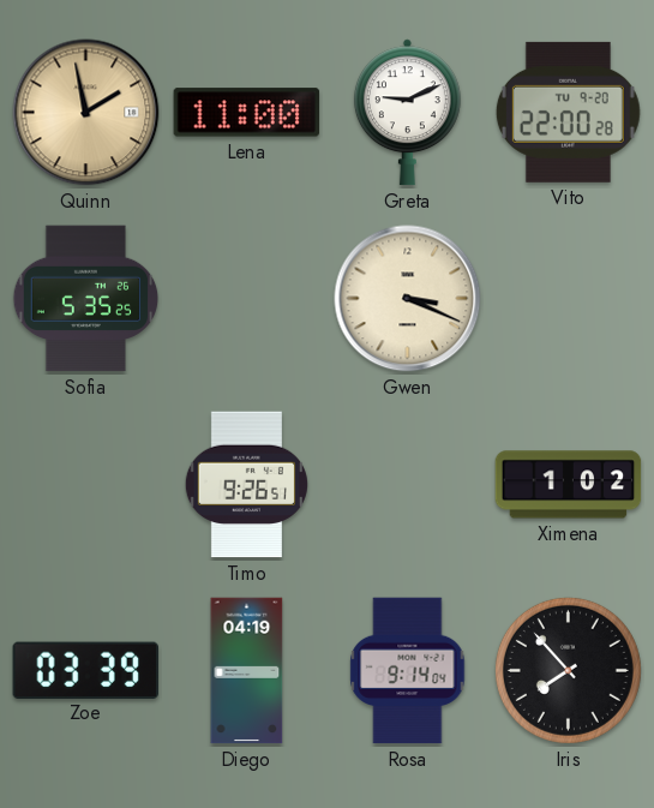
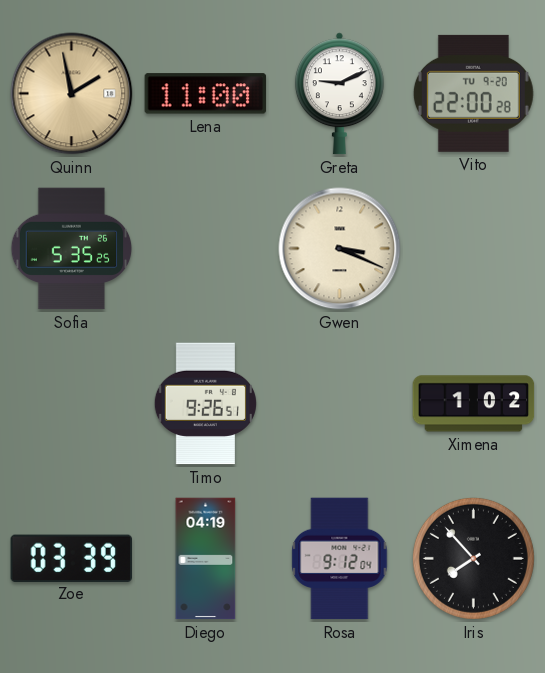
Rosa: 9:14 -> 9:12
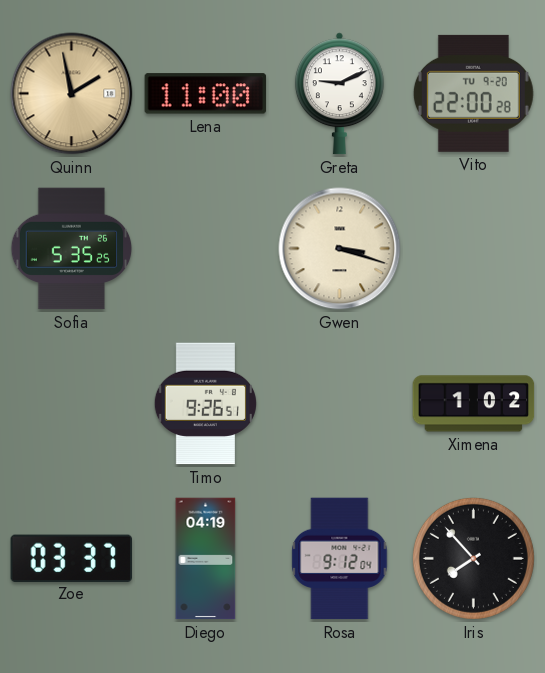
Gwen: 3:19 -> 3:18
Zoe: 03:39 -> 03:37
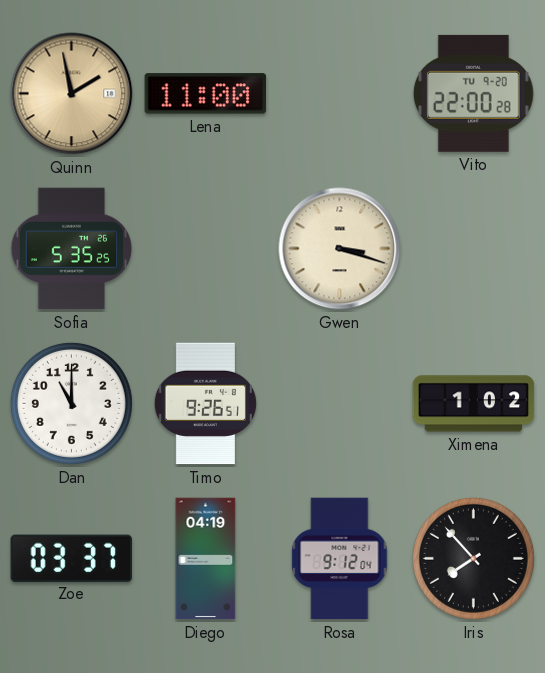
Greta: 9:11 -> none
Dan: none -> 11:00
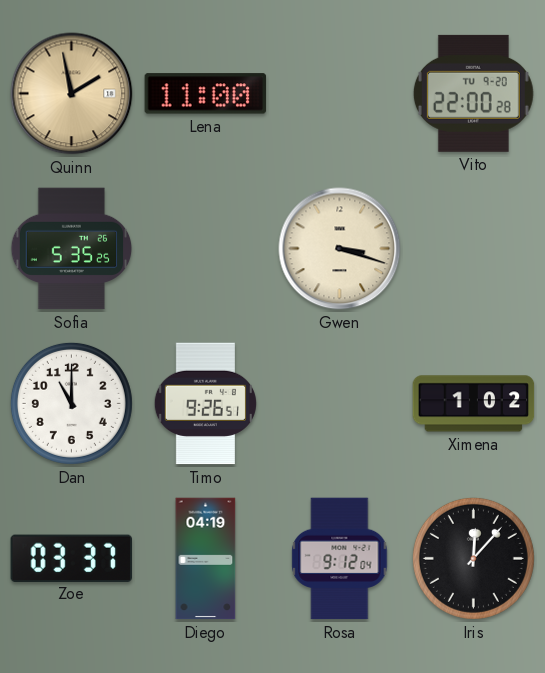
Iris: 7:53 -> 12:07
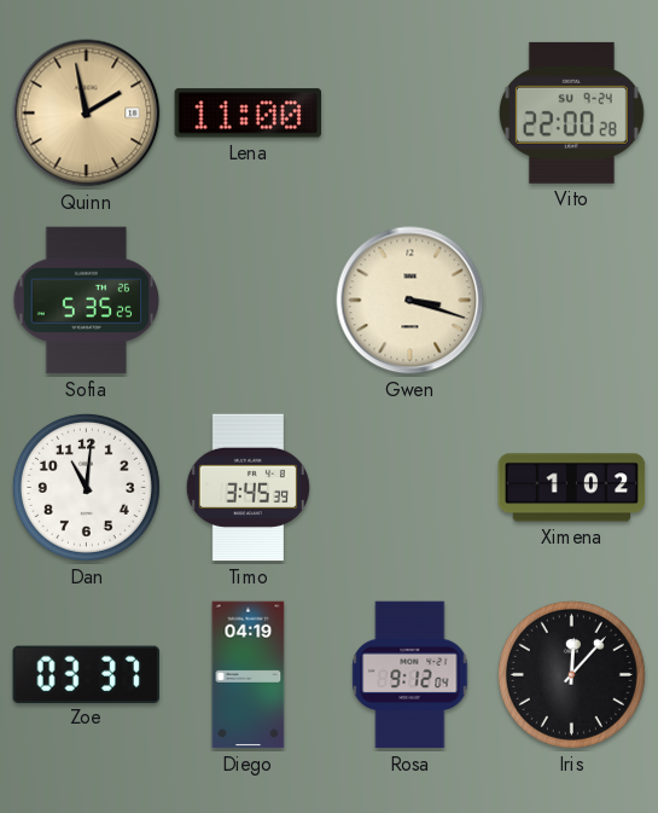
Vito date: TU 9-20 -> SU 9-24
Dan: 11:00 -> 11:01
Timo: 9:26 -> 3:45
